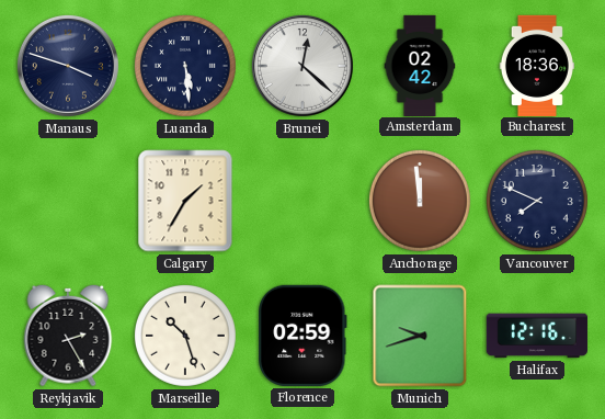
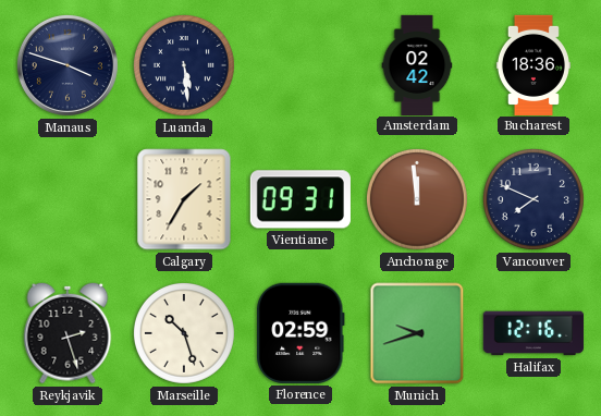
Brunei: 12:22 -> none
Vientiane: none -> 09:31
Reykjavik: 2:25 -> 2:27
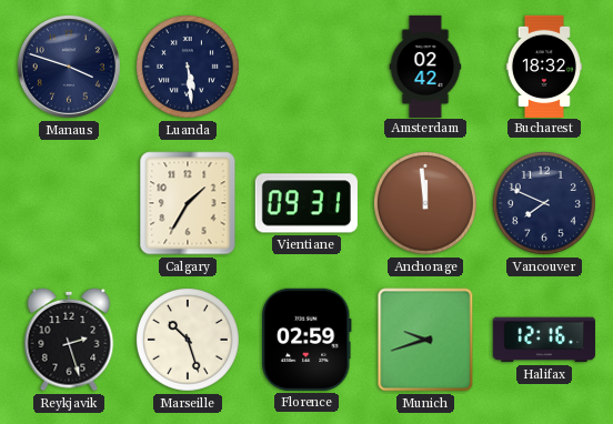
Bucharest: 18:36 -> 18:32
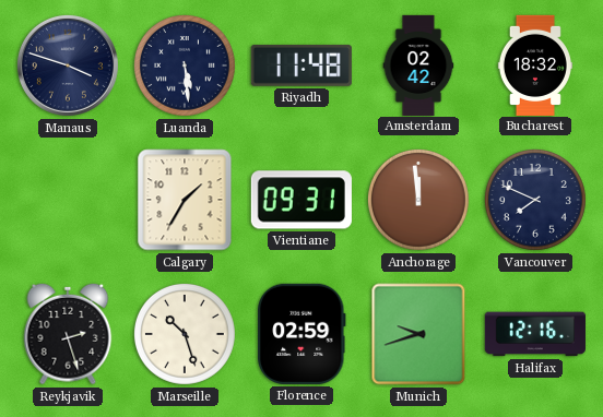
Riyadh: none -> 11:48
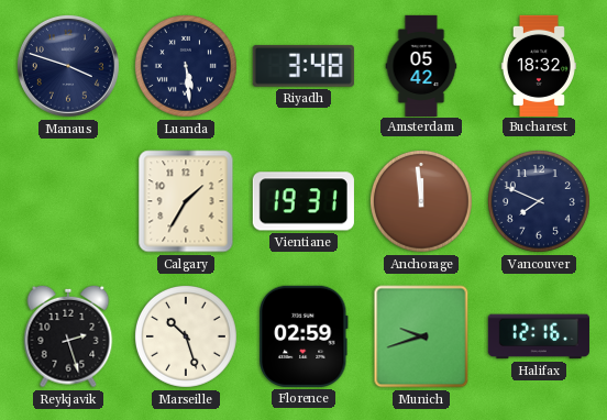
Riyadh: 11:48 -> 3:48
Amsterdam: 02:42 -> 05:42
Vientiane: 09:31 -> 19:31
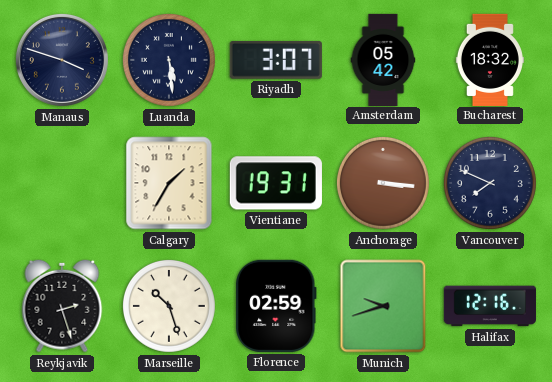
Riyadh: 3:48 -> 3:07
Anchorage: 11:59 -> 3:16
